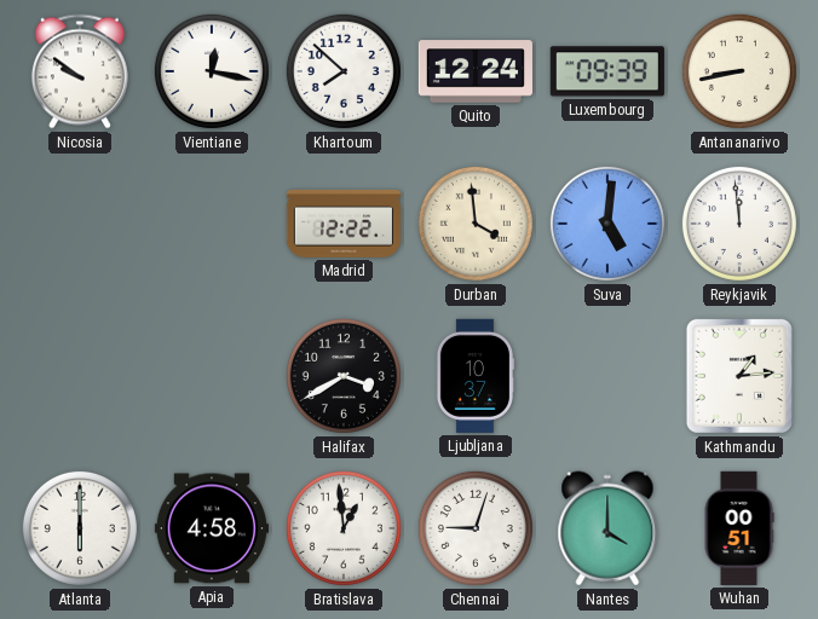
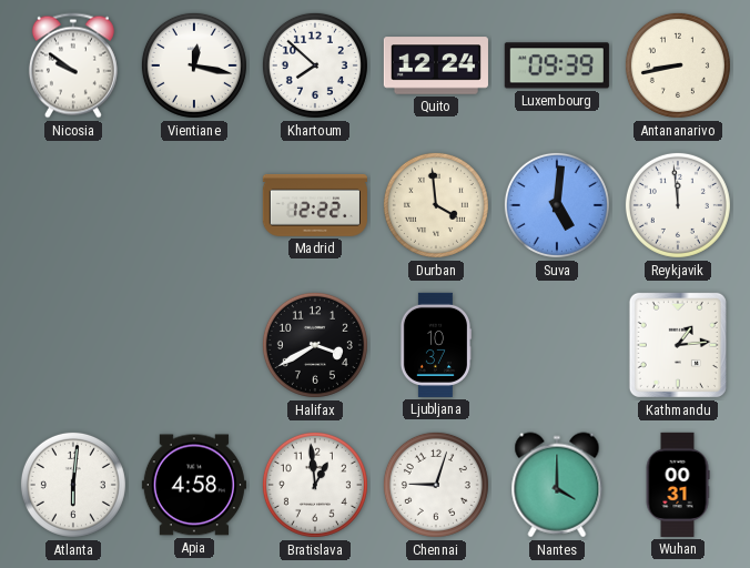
Atlanta: 6:00 -> 6:01
Wuhan: 00:51 -> 00:31
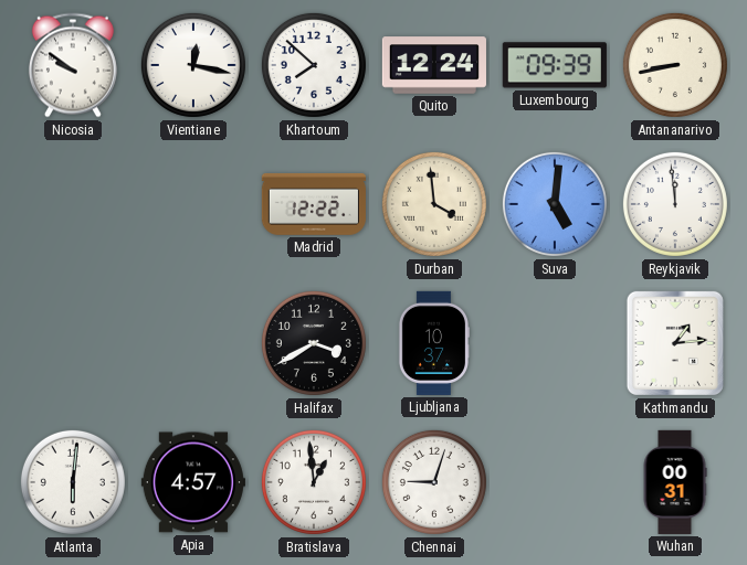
Apia: 4:58 -> 4:57
Nantes: 4:00 -> none
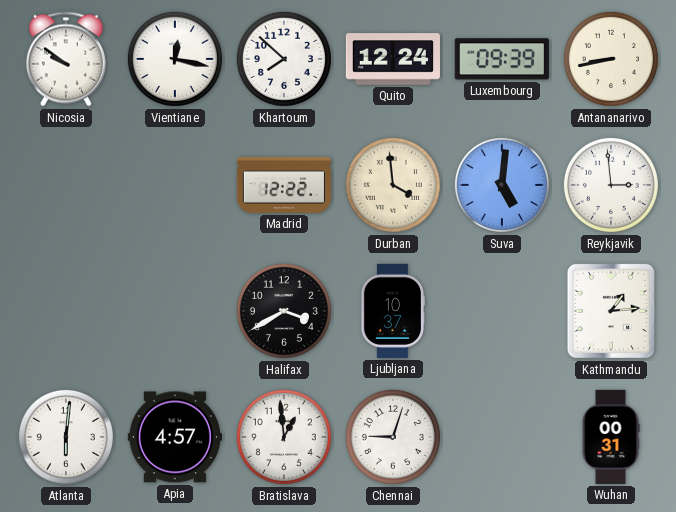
Reykjavik: 11:59 -> 2:59
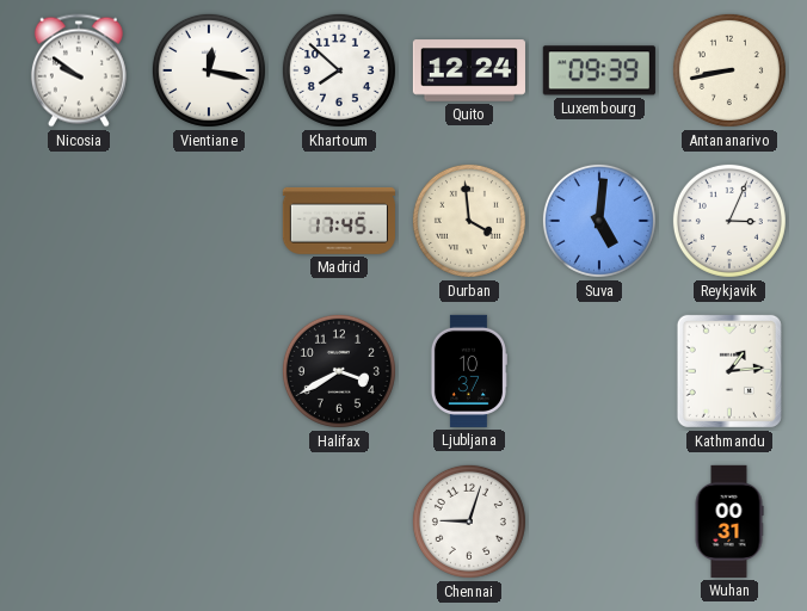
Madrid: 12:22 -> 17:45
Reykjavik: 2:59 -> 3:04
Atlanta: 6:01 -> none
Apia: 4:57 -> none
Bratislava: 12:59 -> none
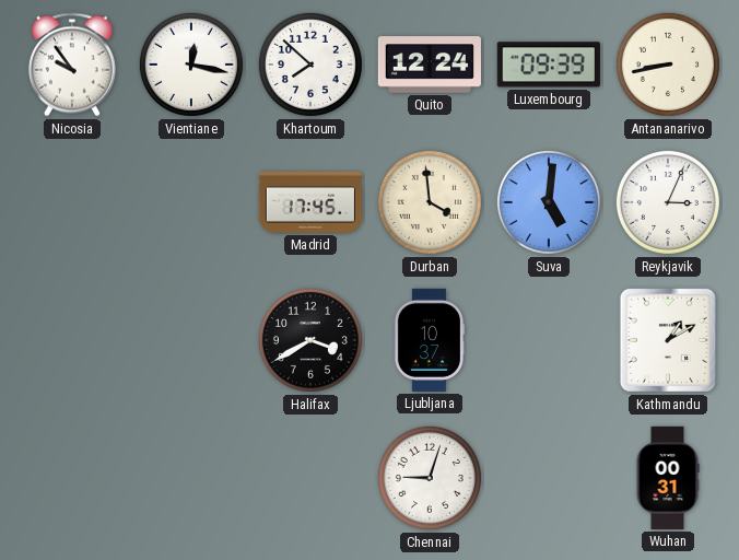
Nicosia: 9:51 -> 9:54
Kathmandu: 1:14 -> 1:10
